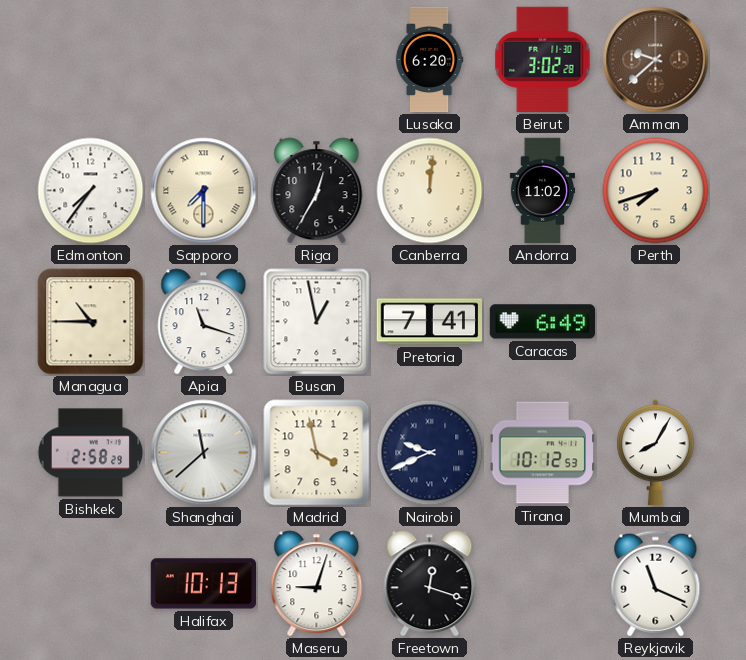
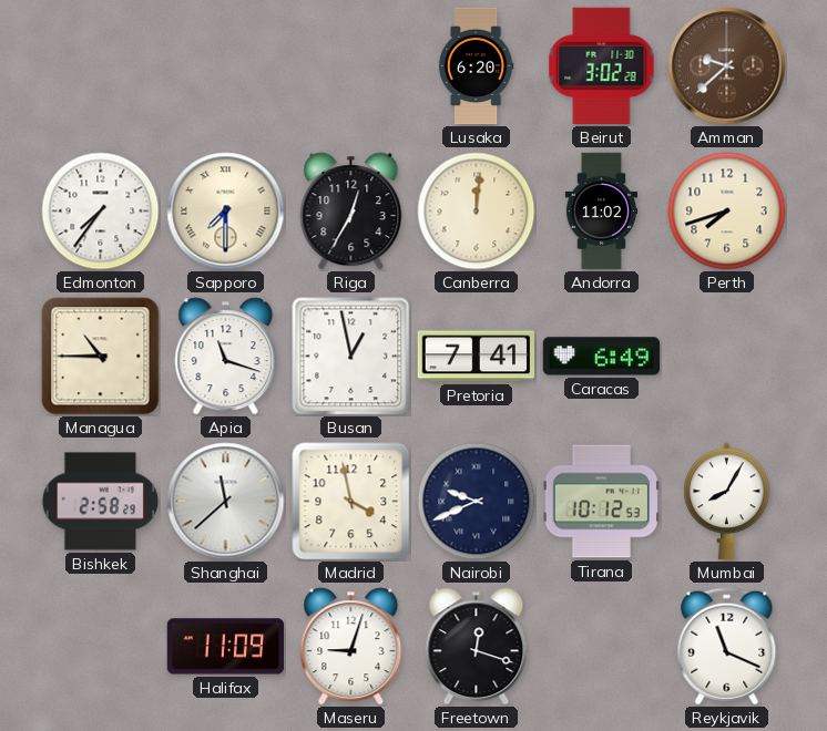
Halifax: 10:13 -> 11:09
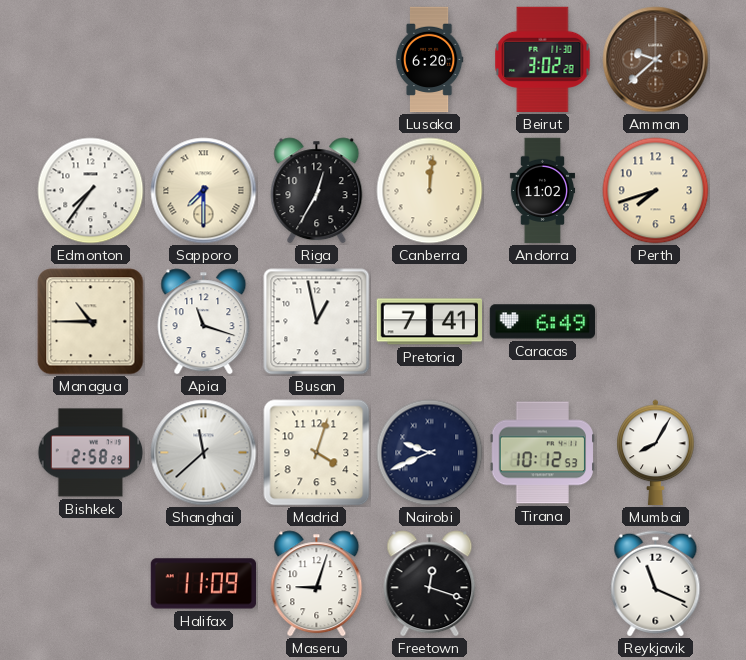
Madrid: 3:58 -> 4:03
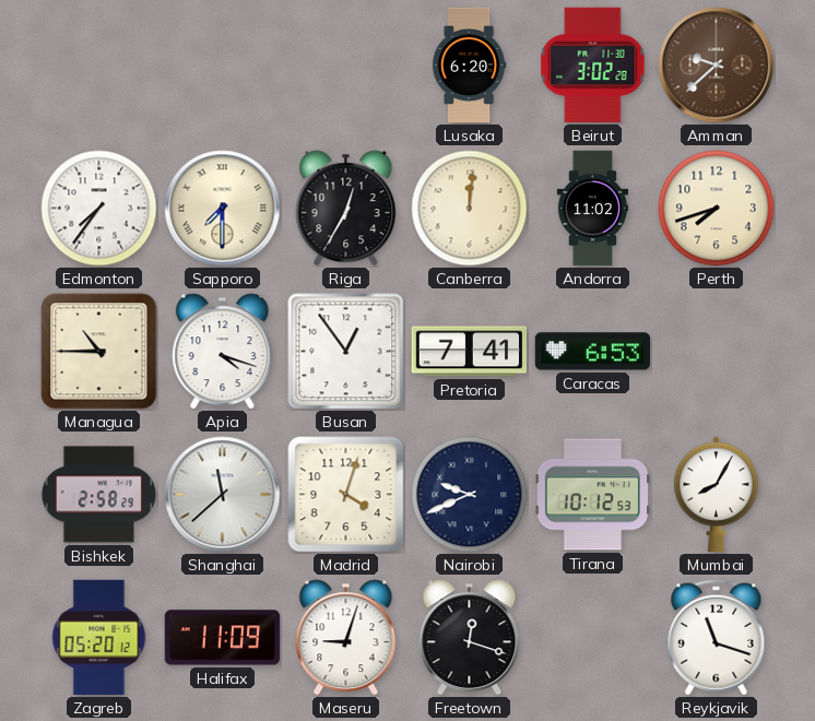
Apia: 11:18 -> 4:18
Busan: 12:58 -> 12:54
Caracas: 6:49 -> 6:53
Zagreb: none -> 05:20
Reykjavik: 11:19 -> 11:18
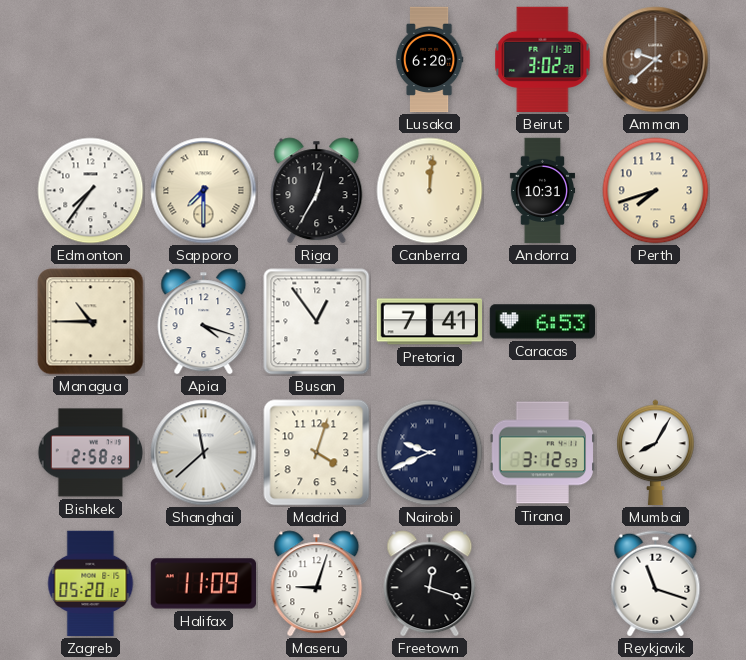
Andorra: 11:02 -> 10:31
Tirana: 10:12 -> 3:12
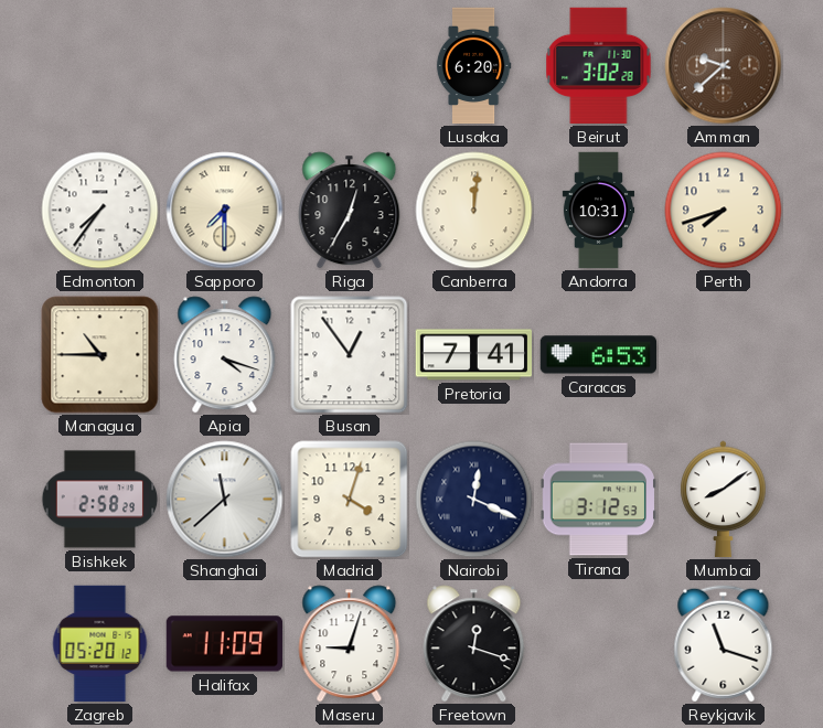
Nairobi: 9:41 -> 12:19
Mumbai: 8:05 -> 8:09
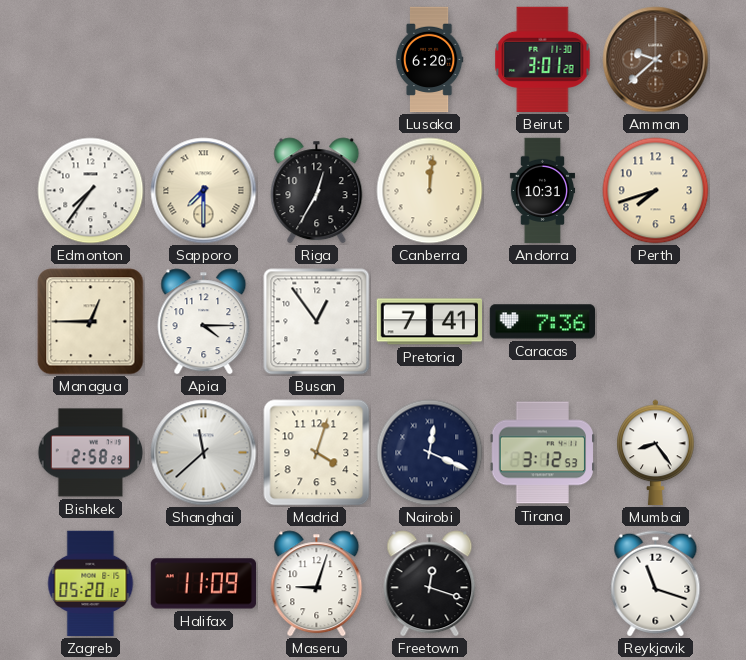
Beirut: 3:02 -> 3:01
Managua: 10:45 -> 12:45
Apia: 4:18 -> 4:15
Caracas: 6:53 -> 7:36
Mumbai: 8:09 -> 8:24
